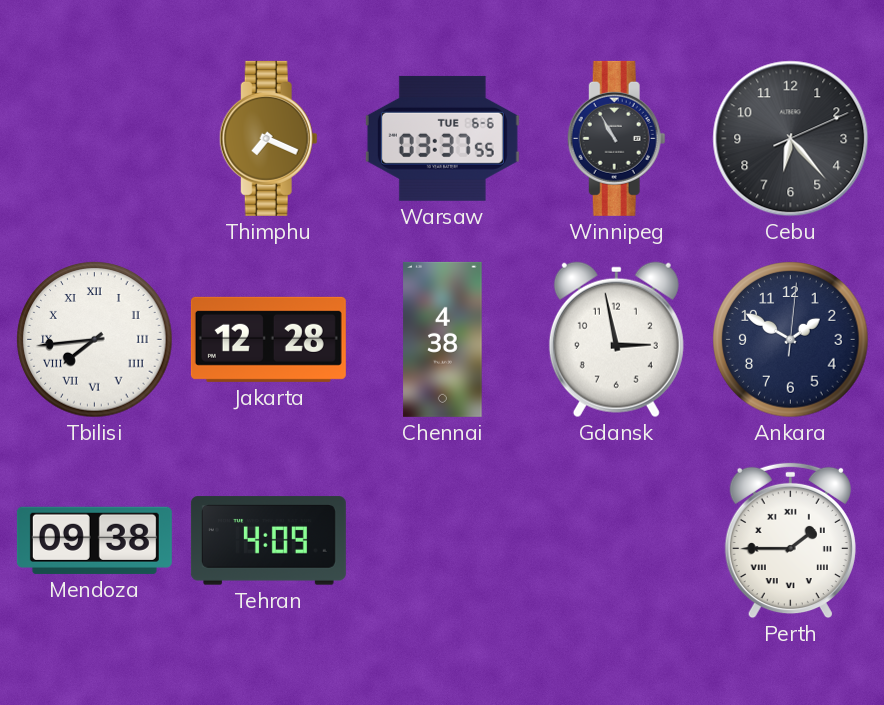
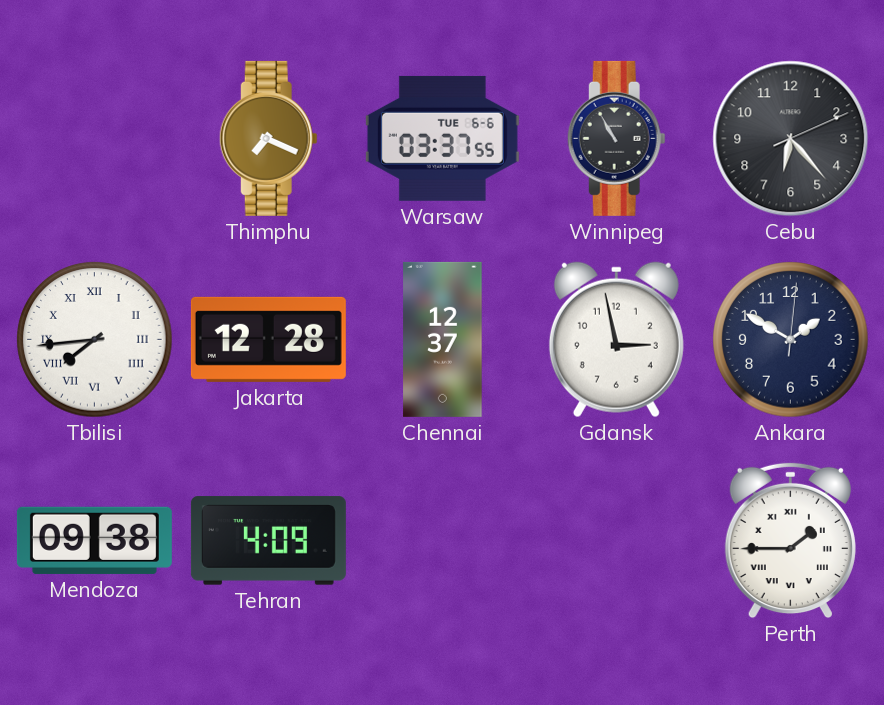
Chennai: 4:38 -> 12:37
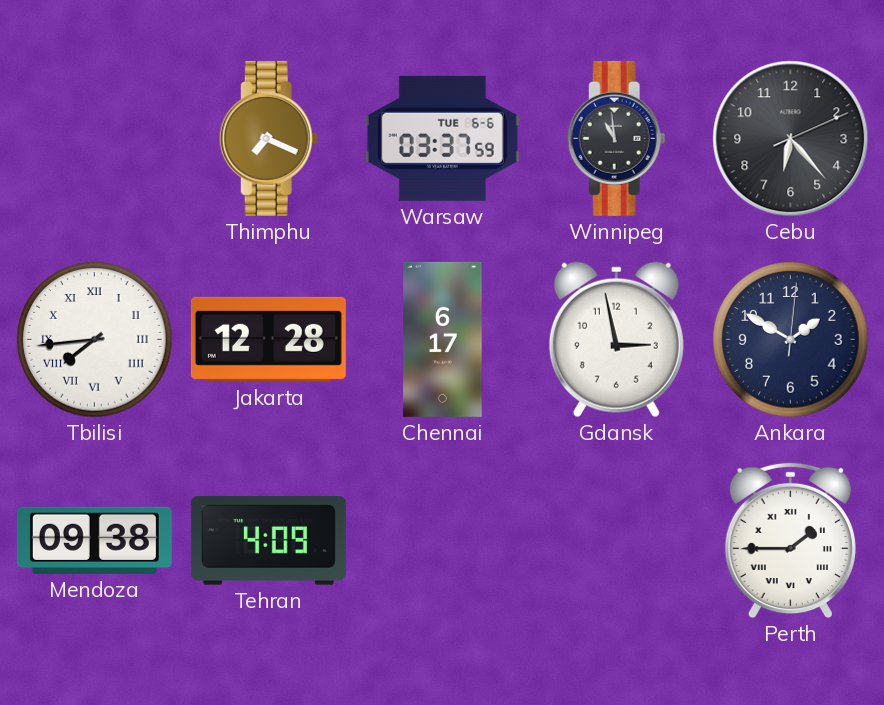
Warsaw: 03:37:55 -> 03:37:59
Winnipeg: 10:55 -> 10:59
Chennai: 12:37 -> 6:17
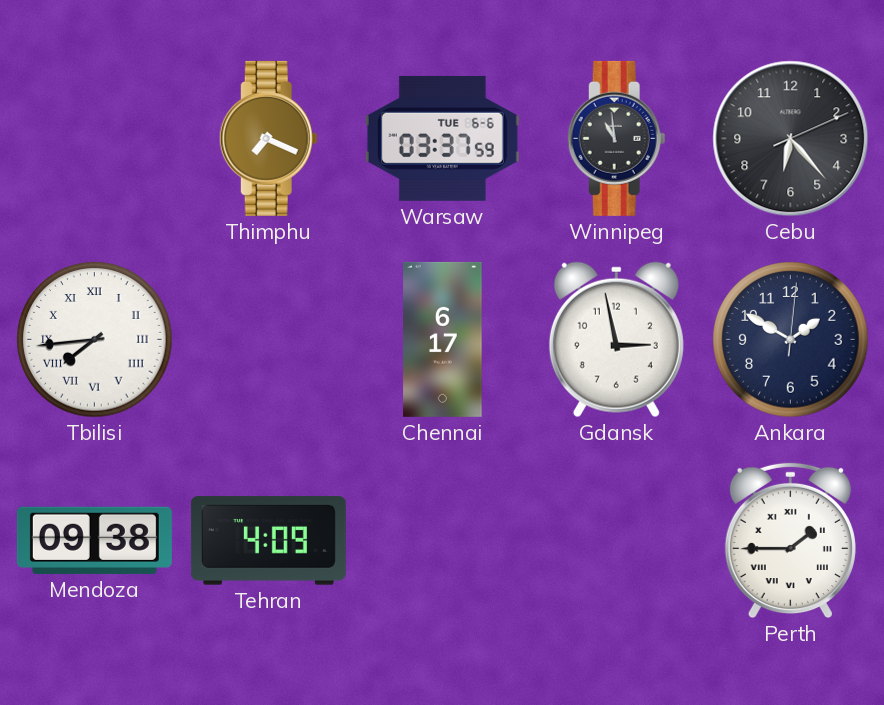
Jakarta: 12:28 -> none
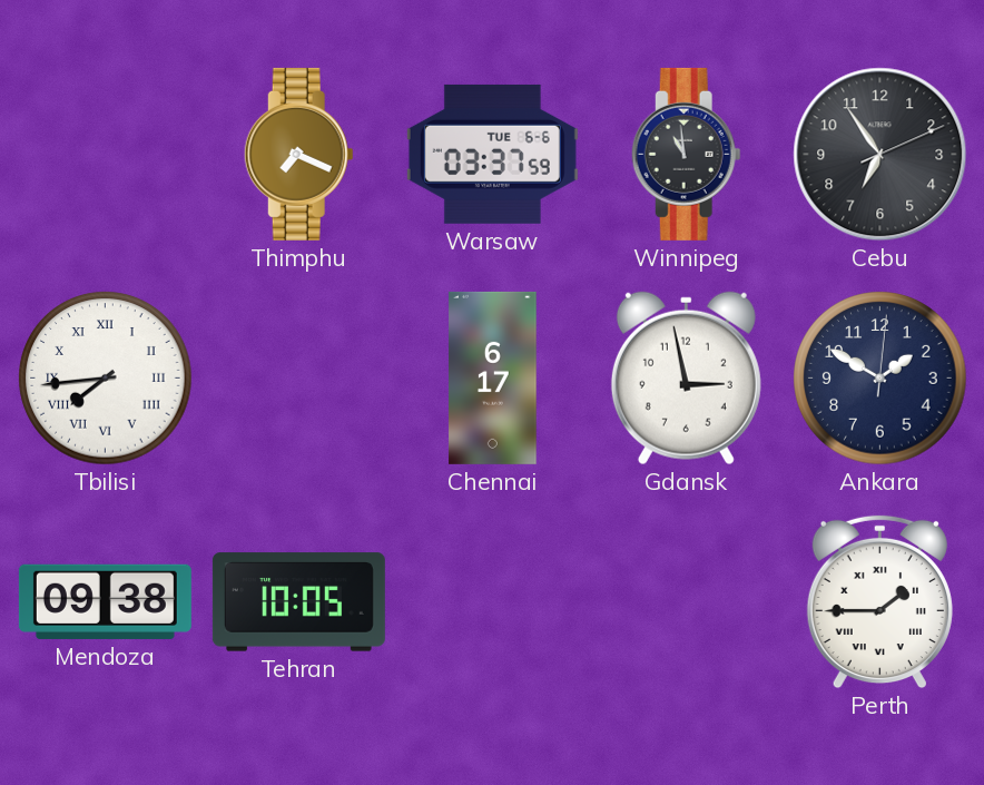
Cebu: 6:23 -> 6:54
Tehran: 4:09 -> 10:05
